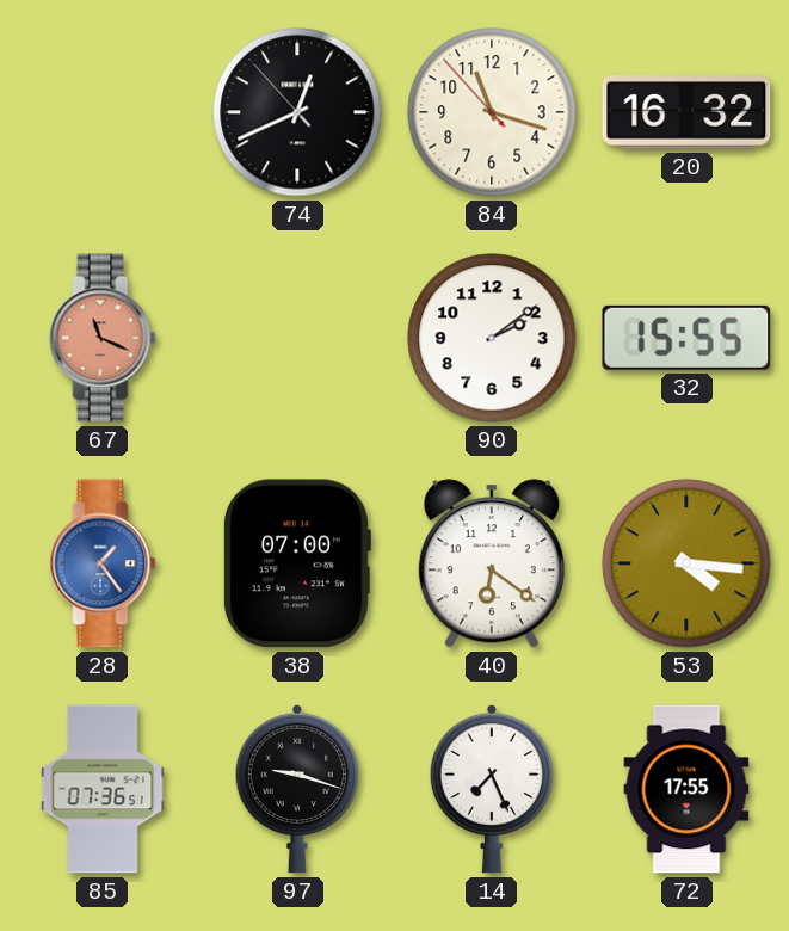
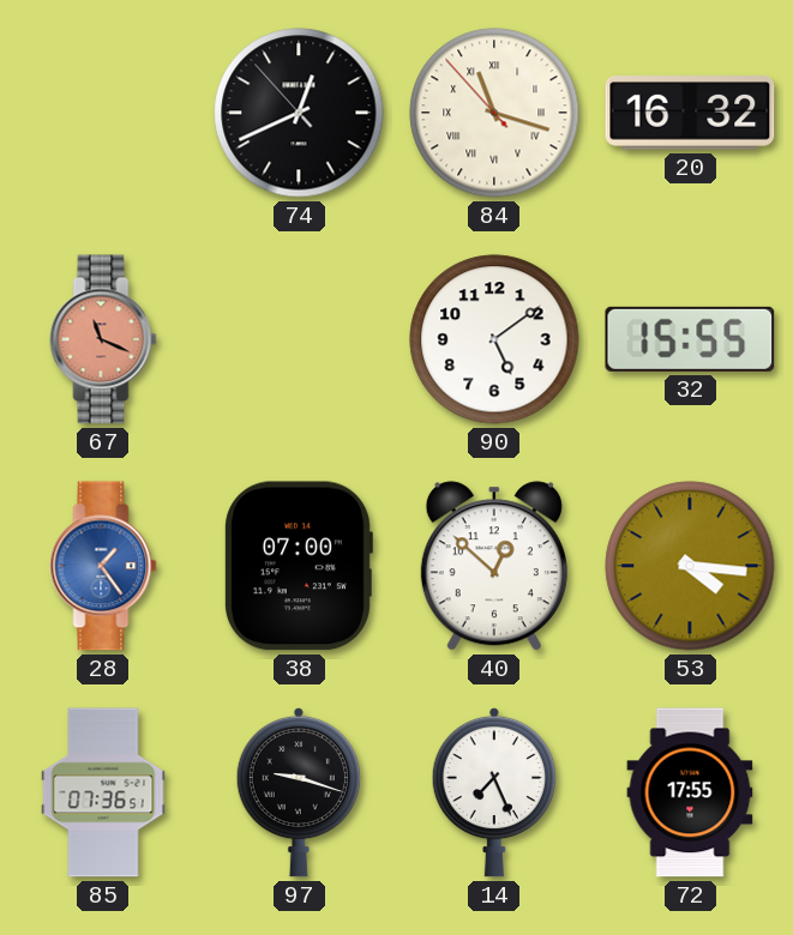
84 numerals: Arabic -> Roman
90: 2:09 -> 5:09
40: 6:21 -> 12:52
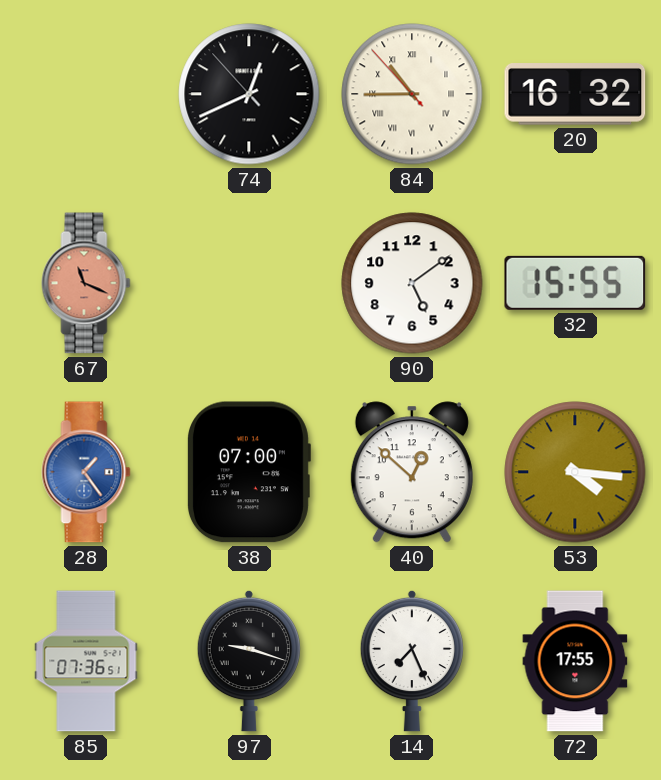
84: 11:17 -> 10:44
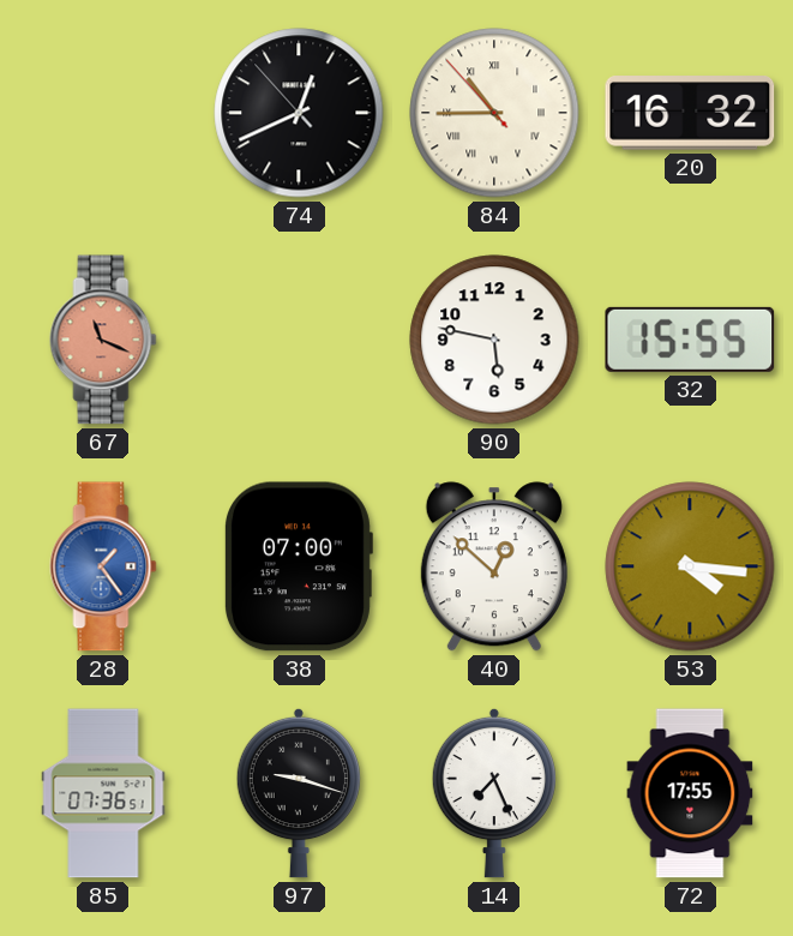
90: 5:09 -> 5:47
